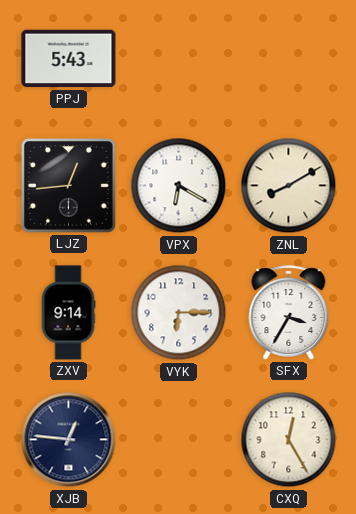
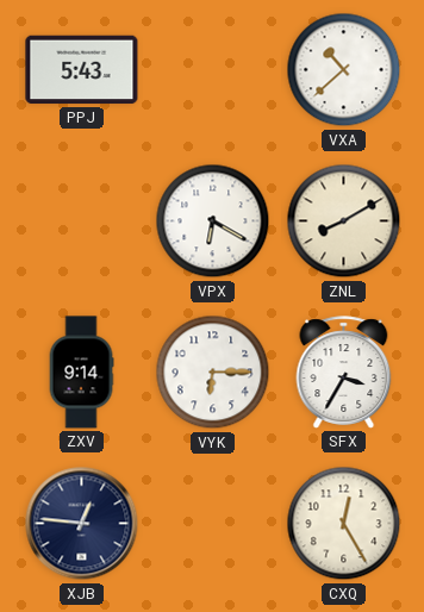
VXA: none -> 10:38
LJZ: 12:44 -> none
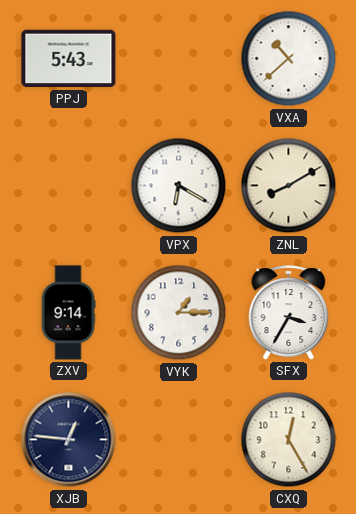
VYK: 6:15 -> 1:15
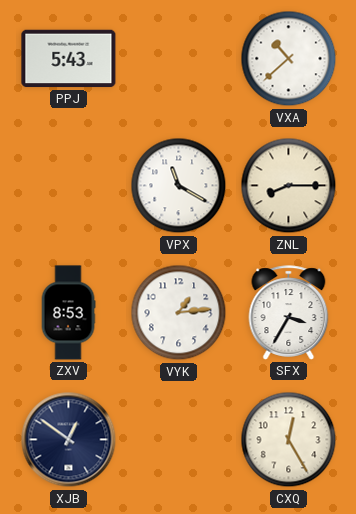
VPX: 6:20 -> 11:20
ZNL: 8:10 -> 8:15
ZXV: 9:14 -> 8:53
VYK: 1:15 -> 1:14
XJB: 12:46 -> 12:51
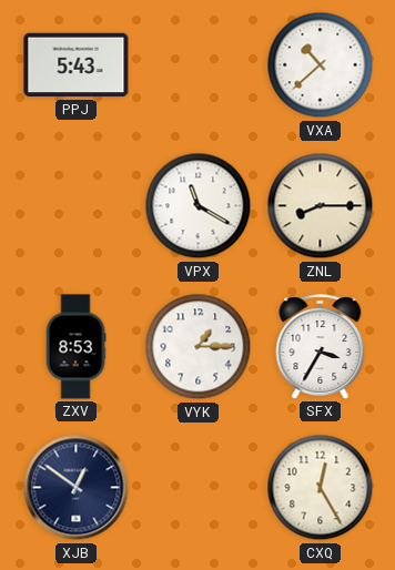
VYK: 1:14 -> 1:15
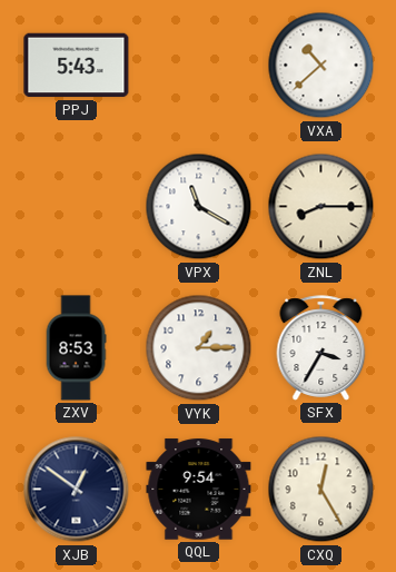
QQL: none -> 9:54
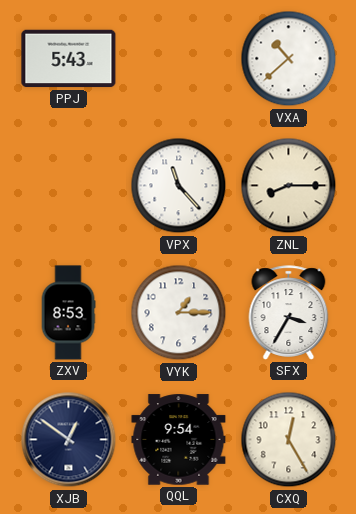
VPX: 11:20 -> 11:23
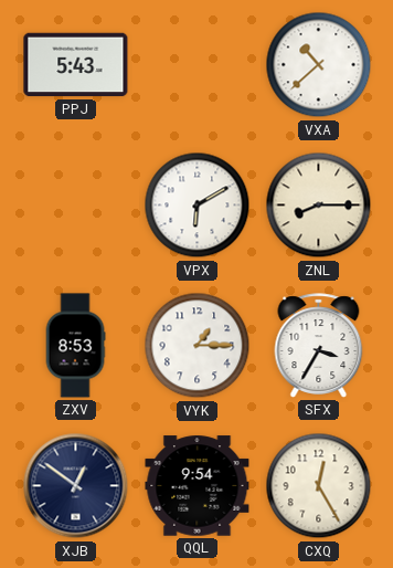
VPX: 11:23 -> 6:10
